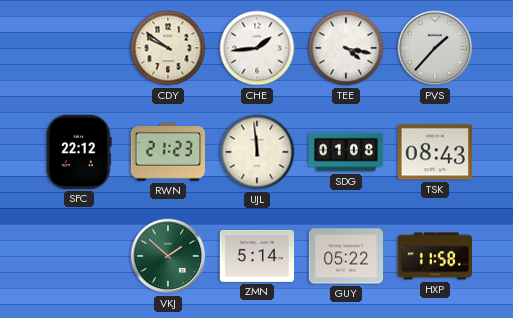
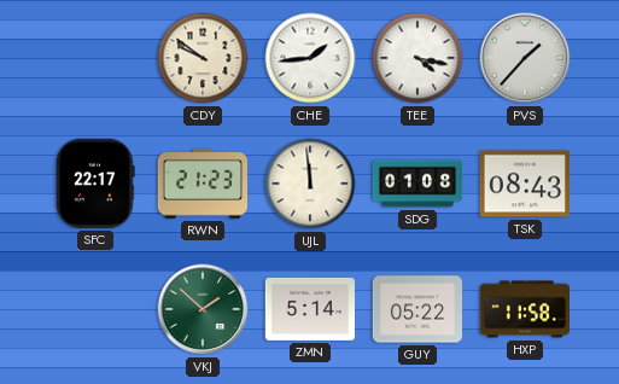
SFC: 22:12 -> 22:17
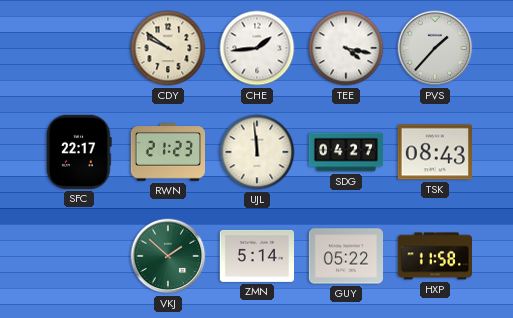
SDG: 01:08 -> 04:27
